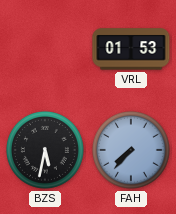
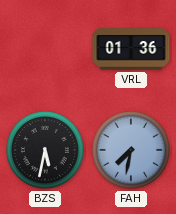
VRL: 01:53 -> 01:36
FAH: 7:37 -> 7:32
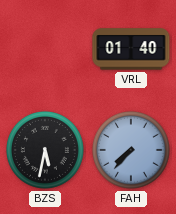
VRL: 01:36 -> 01:40
FAH: 7:32 -> 7:37
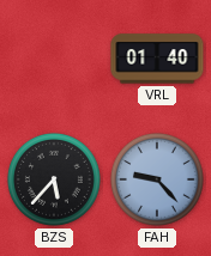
BZS: 5:32 -> 5:37
FAH: 7:37 -> 9:23
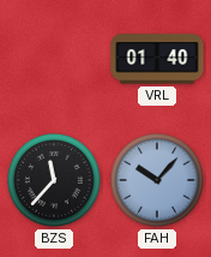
BZS: 5:37 -> 11:37
FAH: 9:23 -> 10:07
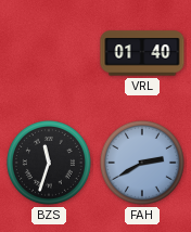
BZS: 11:37 -> 11:33
FAH: 10:07 -> 2:40
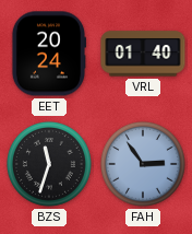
EET: none -> 20:24
FAH: 2:40 -> 2:54
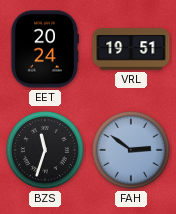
VRL: 01:40 -> 19:51
FAH: 2:54 -> 2:51
